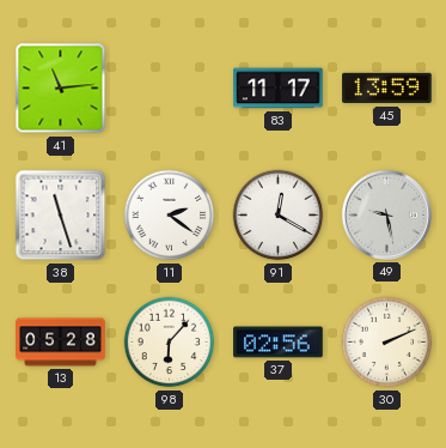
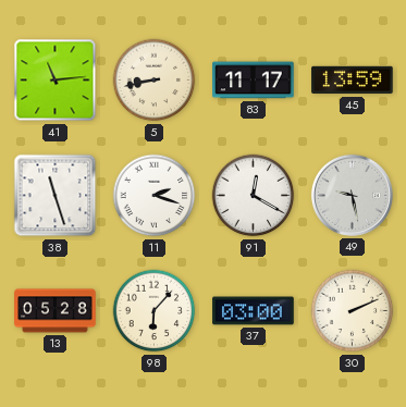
5: none -> 8:43
11: 2:21 -> 2:18
37: 02:56 -> 03:00
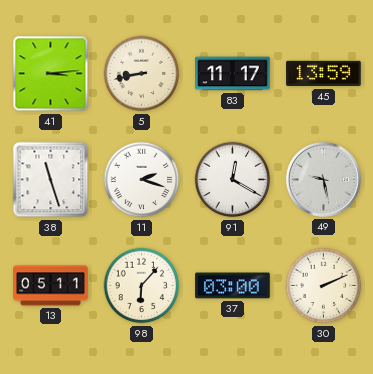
41: 11:14 -> 3:14
13: 05:28 -> 05:11
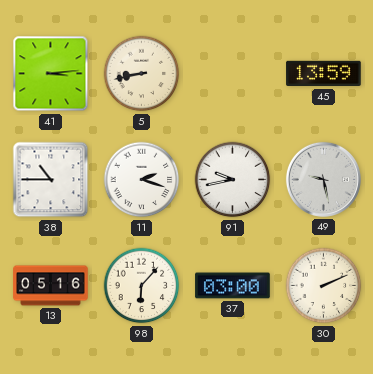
83: 11:17 -> none
38: 11:27 -> 10:45
91: 12:20 -> 9:43
13: 05:11 -> 05:16
